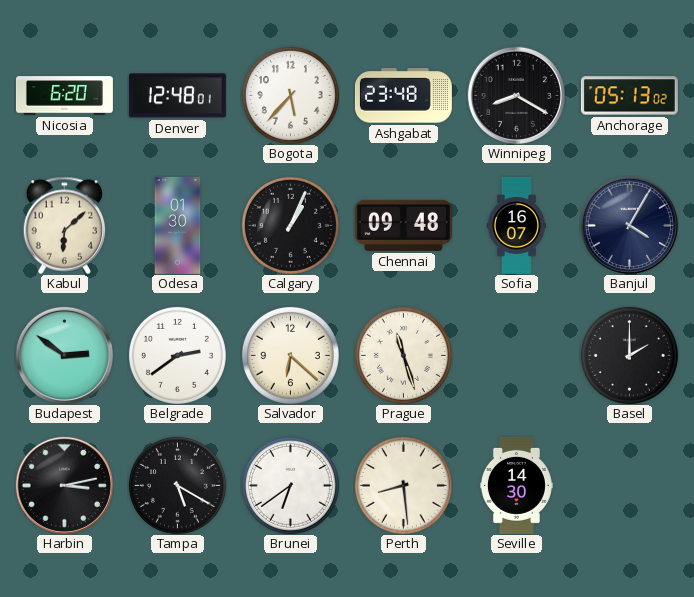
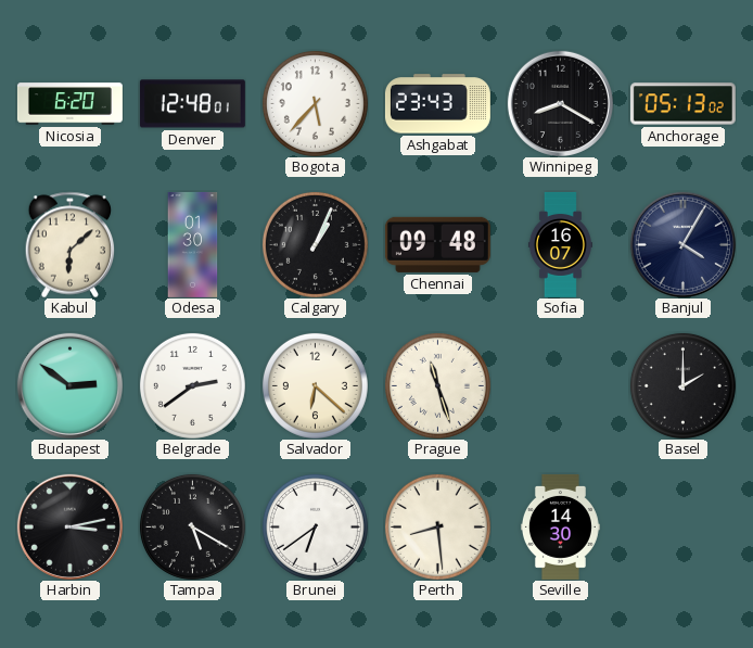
Ashgabat: 23:48 -> 23:43
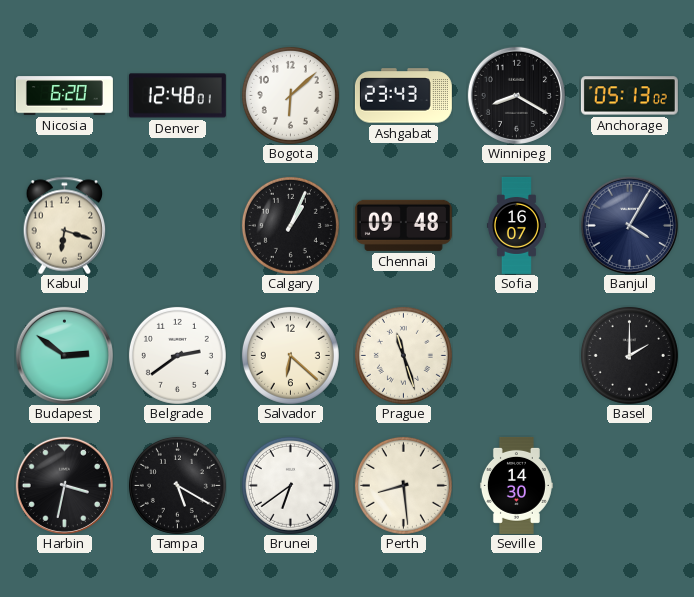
Bogota: 5:37 -> 6:08
Kabul: 6:08 -> 6:18
Odesa: 01:30 -> none
Harbin: 3:13 -> 3:32
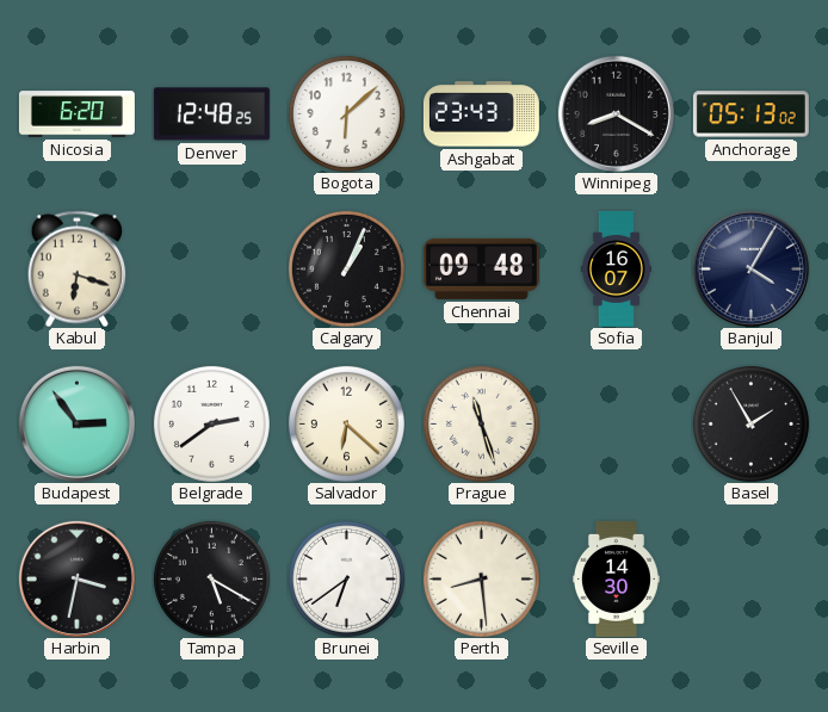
Denver: 12:48:01 -> 12:48:25
Budapest: 2:51 -> 2:54
Basel: 2:00 -> 1:55
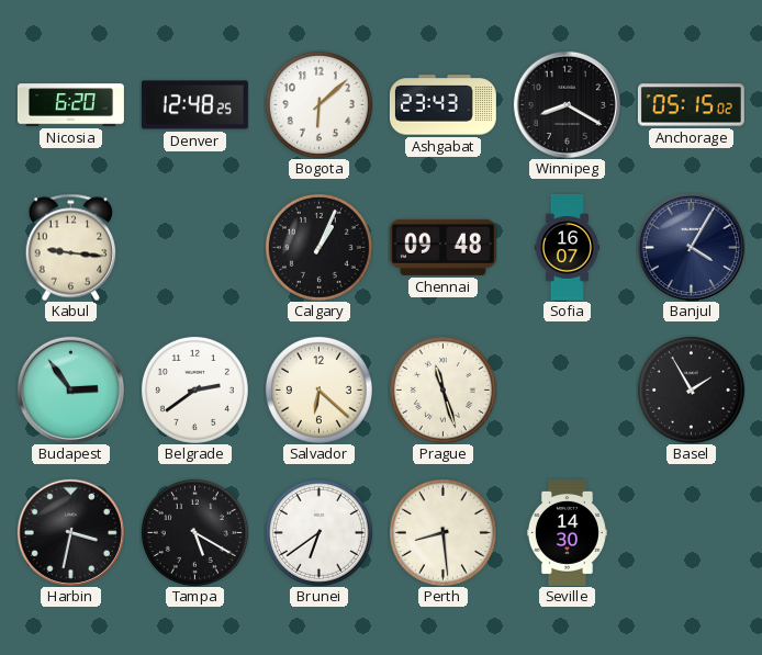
Anchorage: 05:13 -> 05:15
Kabul: 6:18 -> 9:16
